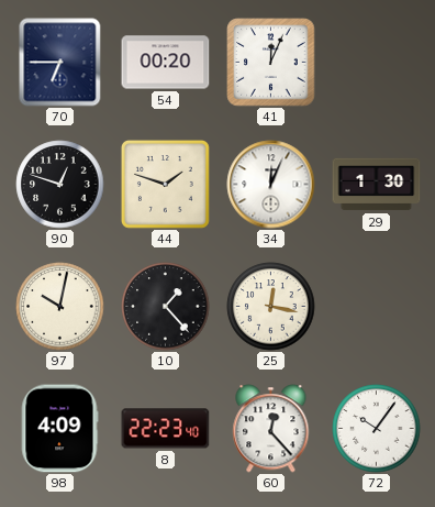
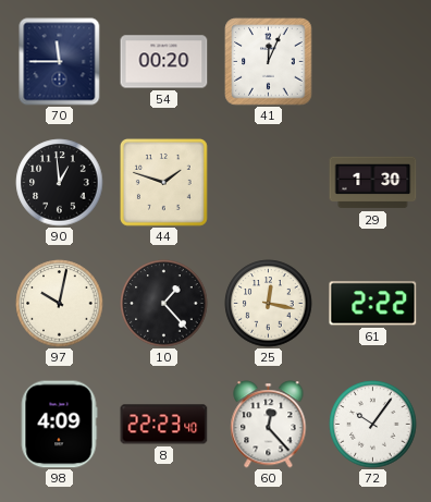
70: 6:45 -> 11:45
90: 12:48 -> 12:59
34: 12:04 -> none
61: none -> 2:22
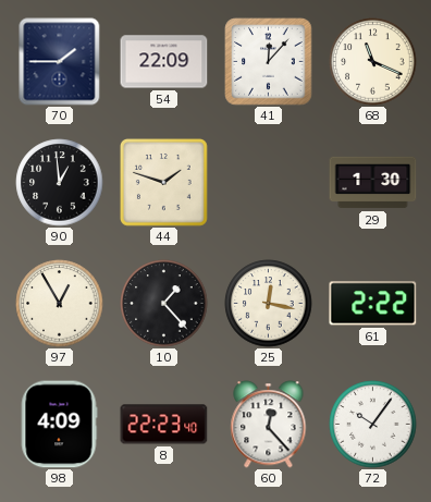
70: 11:45 -> 1:45
54: 00:20 -> 22:09
41: 12:04 -> 12:07
68: none -> 11:19
97: 10:02 -> 12:55
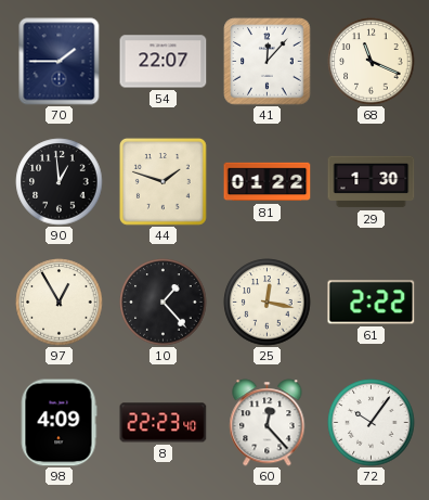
54: 22:09 -> 22:07
81: none -> 01:22
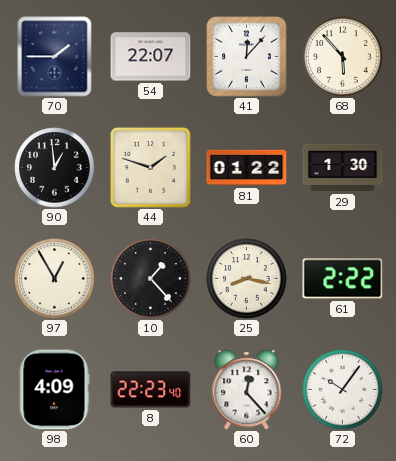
68: 11:19 -> 5:53
25: 12:17 -> 8:17
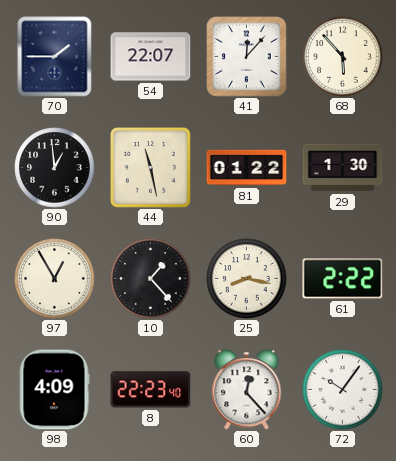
44: 1:48 -> 11:28
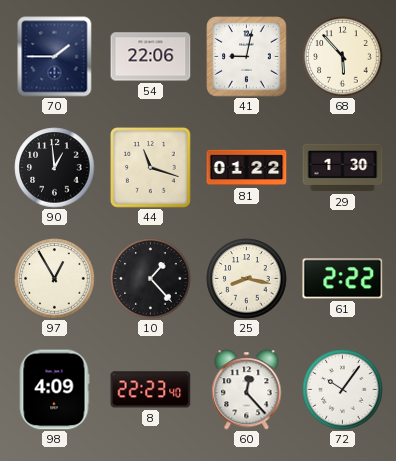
54: 22:07 -> 22:06
41: 12:07 -> 9:02
44: 11:28 -> 11:18
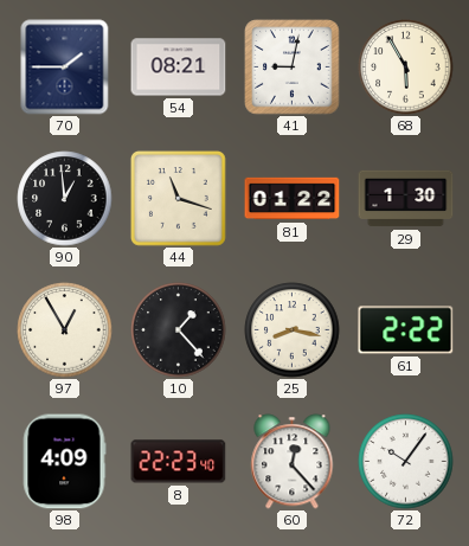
54: 22:06 -> 08:21
68: 5:53 -> 5:55
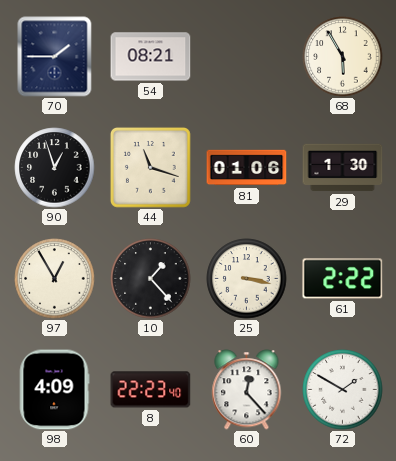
41: 9:02 -> none
90: 12:59 -> 12:57
81: 01:22 -> 01:06
25: 8:17 -> 3:17
72: 10:06 -> 1:50
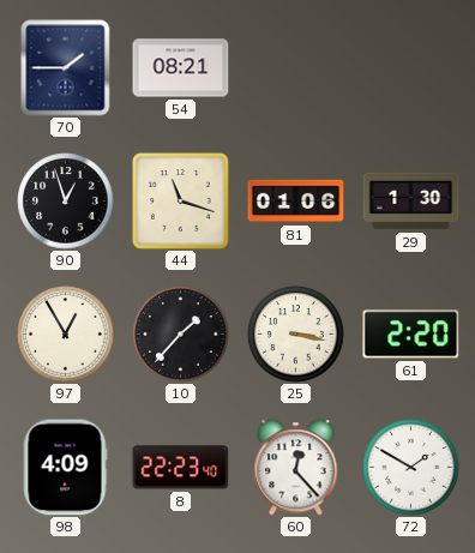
68: 5:55 -> none
10: 1:23 -> 1:37
61: 2:22 -> 2:20
